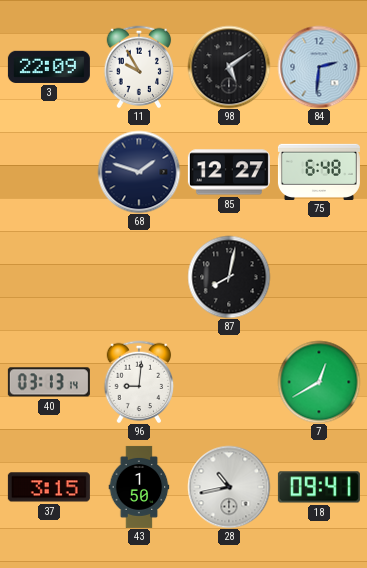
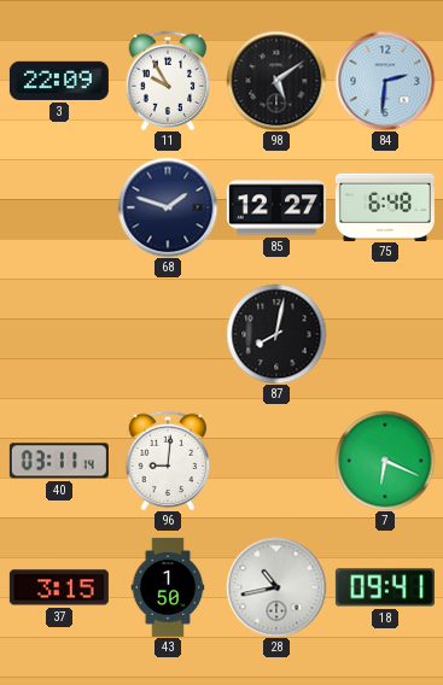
40: 03:13 -> 03:11
7: 12:40 -> 6:19
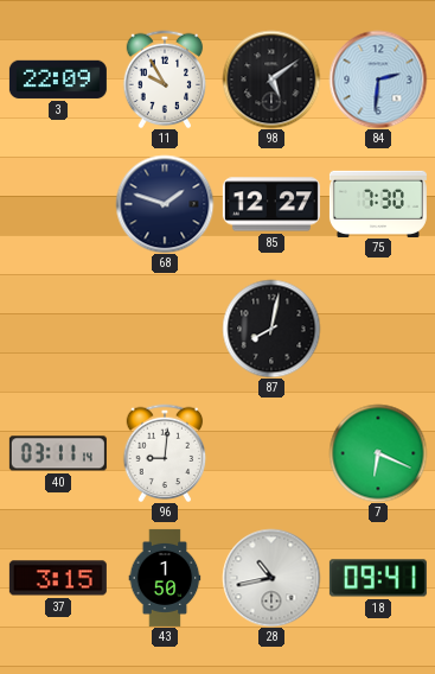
75: 6:48 -> 7:30
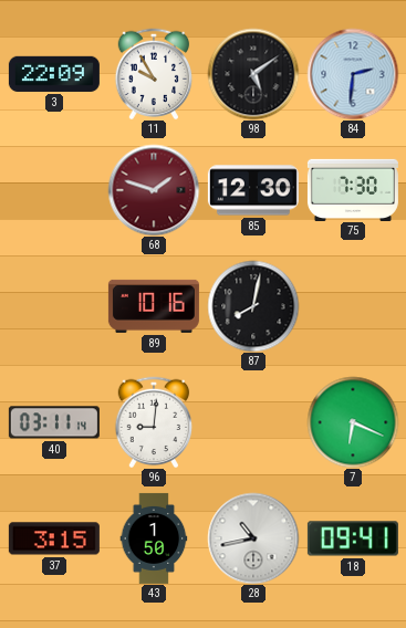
68 dial: navy -> burgundy
85: 12:27 -> 12:30
89: none -> 10:16
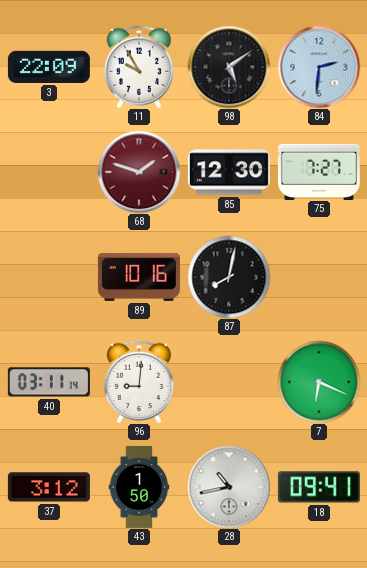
75: 7:30 -> 7:27
37: 3:15 -> 3:12
